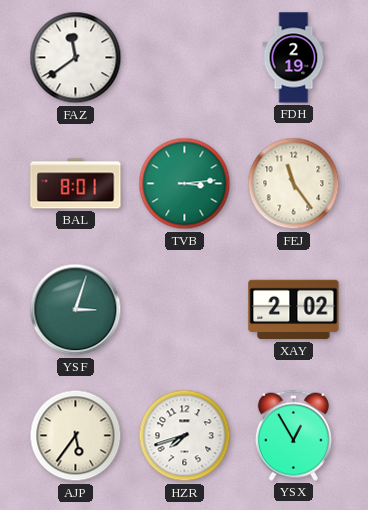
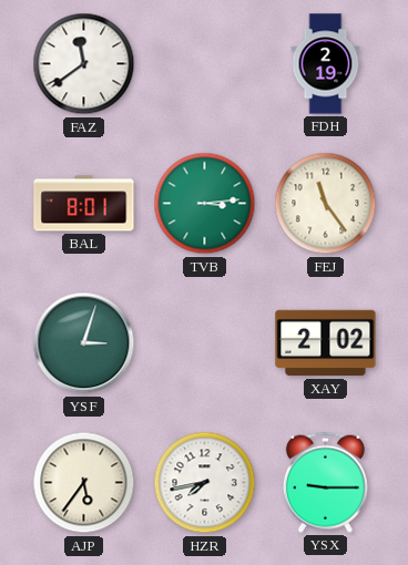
HZR: 7:42 -> 7:43
YSX: 12:55 -> 9:15
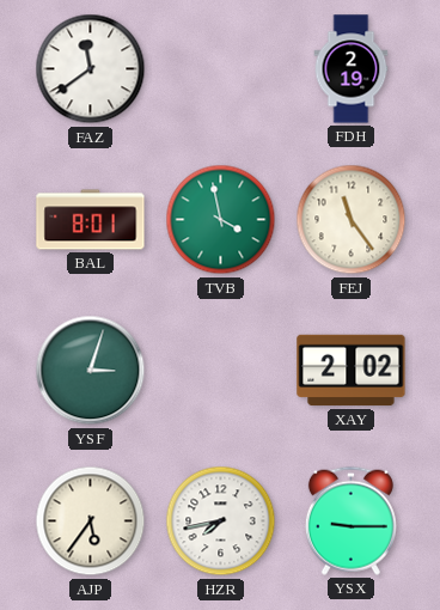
TVB: 3:14 -> 3:58
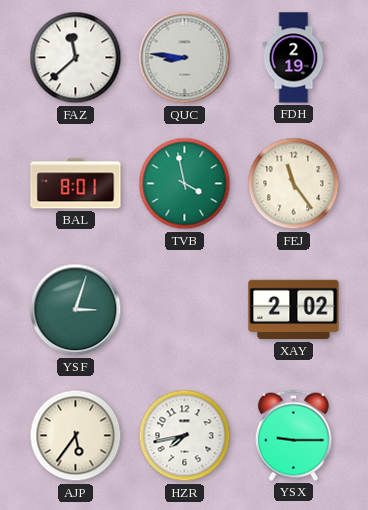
FAZ: 11:39 -> 11:38
QUC: none -> 8:46
